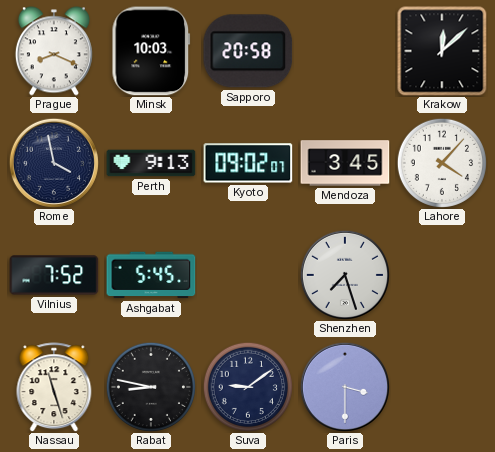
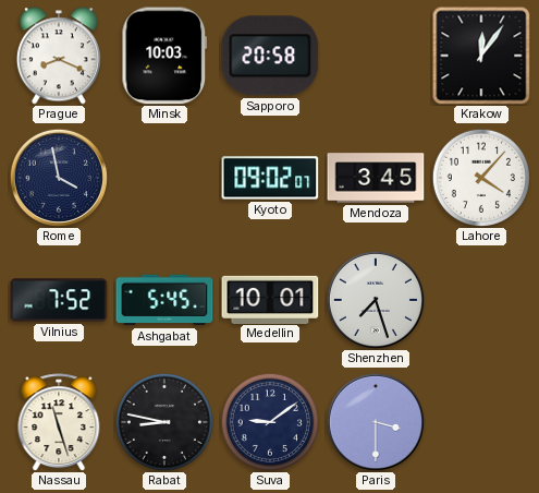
Krakow: 12:08 -> 12:06
Perth: 9:13 -> none
Medellin: none -> 10:01
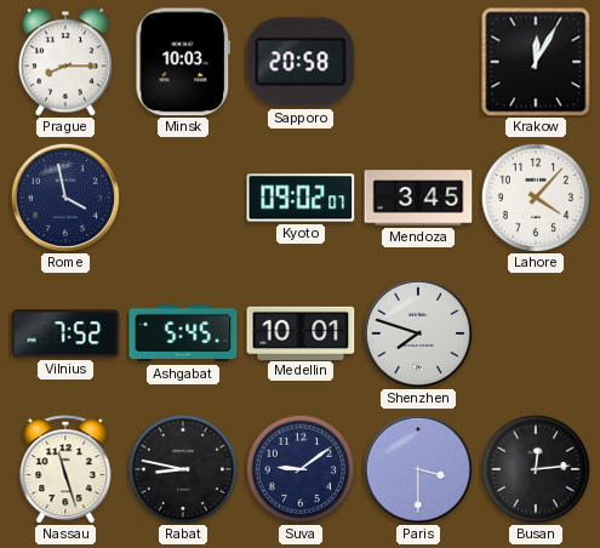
Prague: 8:19 -> 8:15
Krakow: 12:06 -> 12:05
Shenzhen: 7:27 -> 7:48
Busan: none -> 12:14
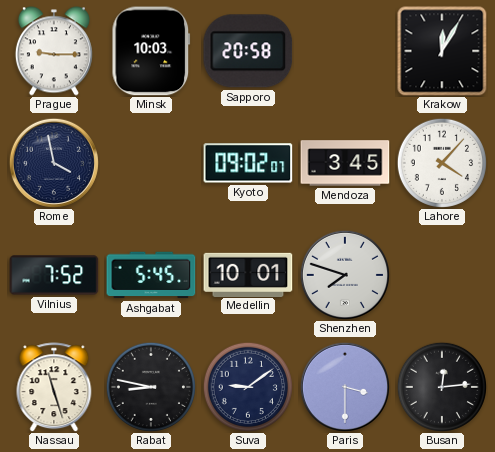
Prague: 8:15 -> 9:15
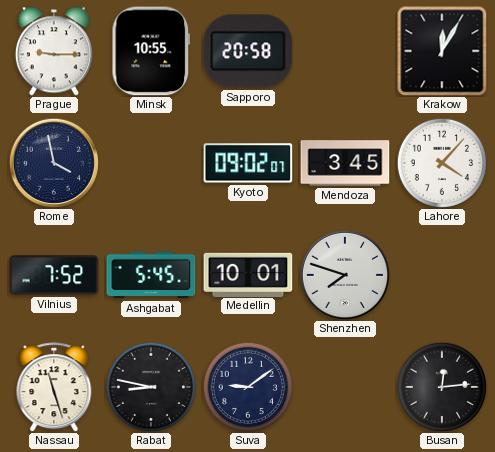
Minsk: 10:03 -> 10:55
Paris: 3:30 -> none
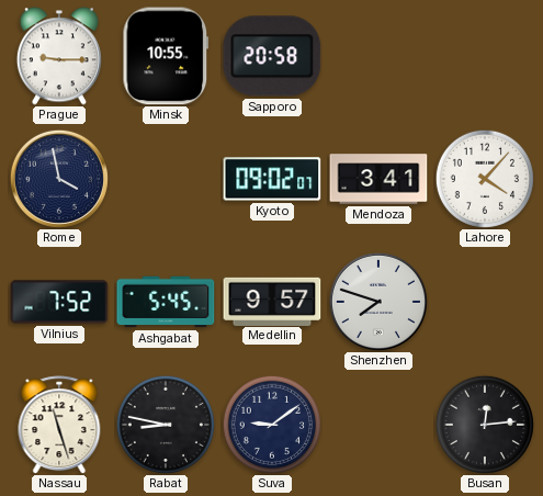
Krakow: 12:05 -> none
Mendoza: 3:45 -> 3:41
Medellin: 10:01 -> 9:57
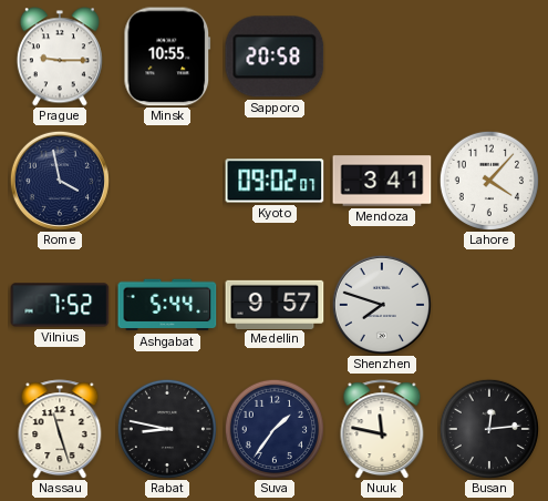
Ashgabat: 5:45 -> 5:44
Suva: 9:09 -> 1:36
Nuuk: none -> 11:47
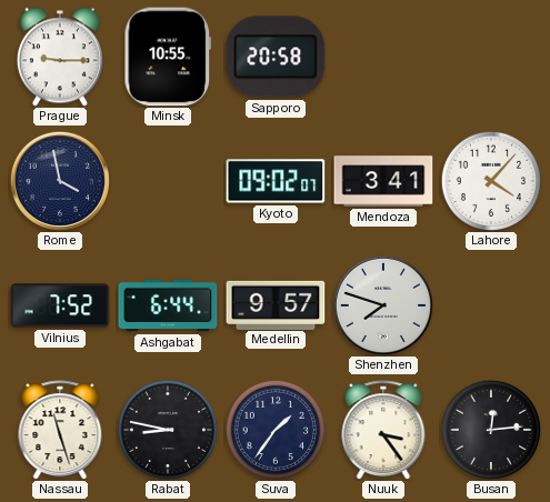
Ashgabat: 5:44 -> 6:44
Nuuk: 11:47 -> 3:24
